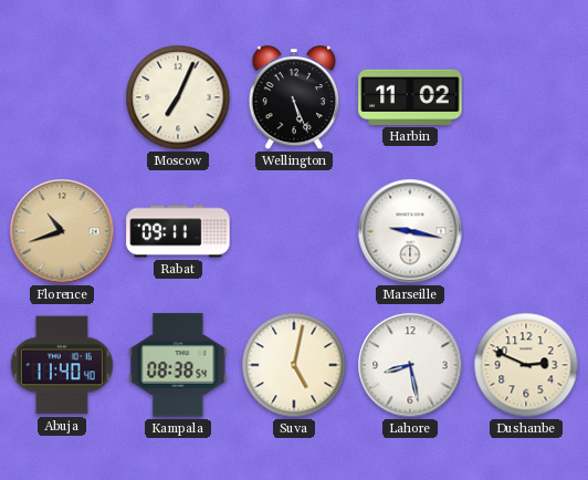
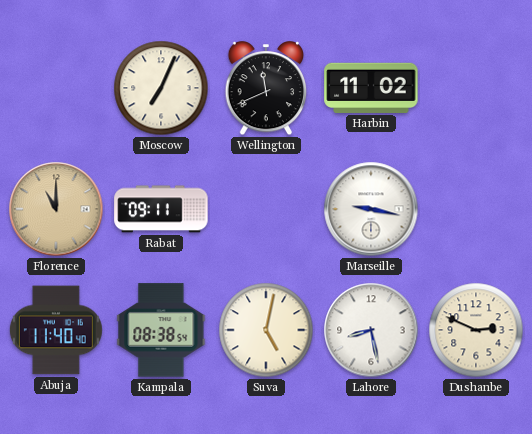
Wellington: 5:26 -> 11:41
Florence: 10:42 -> 11:00
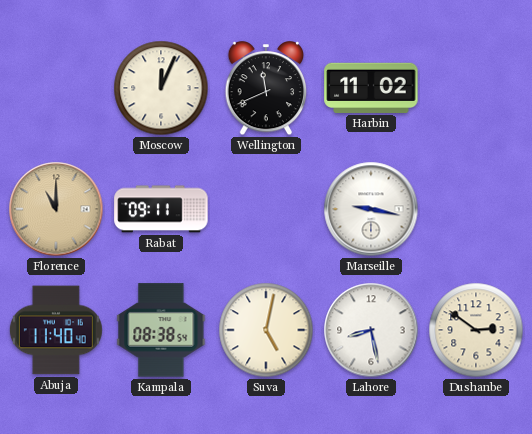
Moscow: 7:04 -> 12:04
Dushanbe: 2:49 -> 2:51
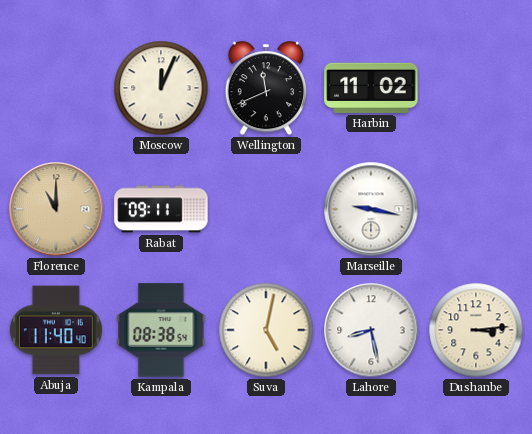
Dushanbe: 2:51 -> 3:14
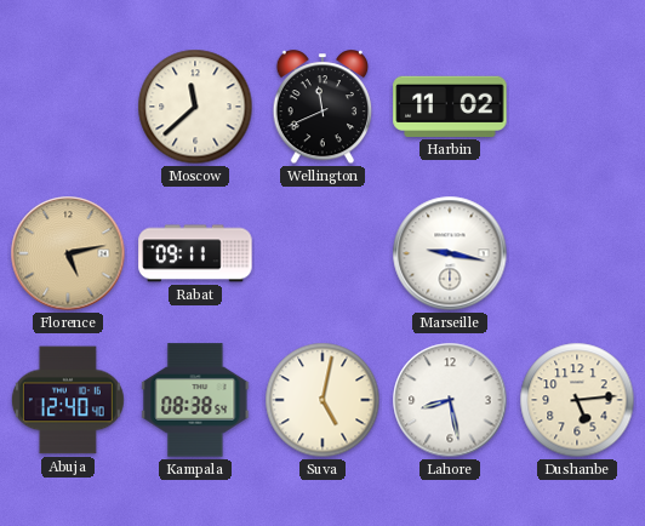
Moscow: 12:04 -> 11:38
Florence: 11:00 -> 5:13
Abuja: 11:40 -> 12:40
Dushanbe: 3:14 -> 5:14
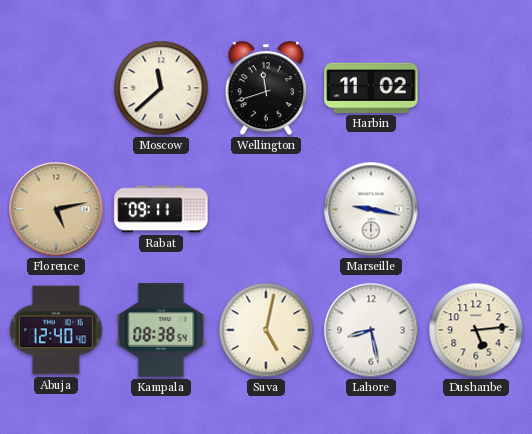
Wellington: 11:41 -> 11:42
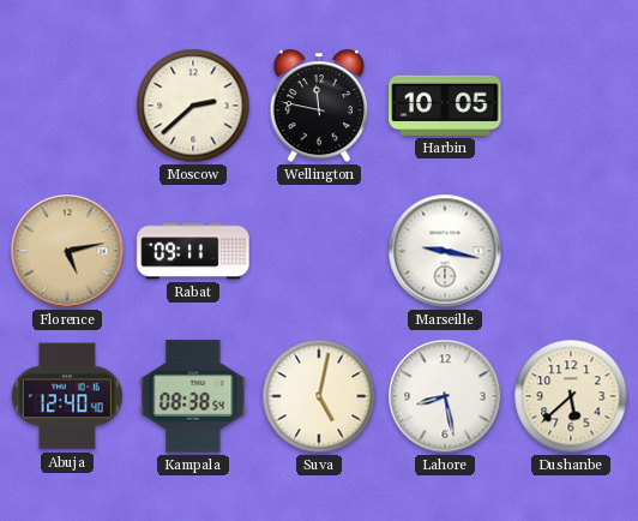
Moscow: 11:38 -> 2:38
Wellington: 11:42 -> 11:47
Harbin: 11:02 -> 10:05
Dushanbe: 5:14 -> 5:38
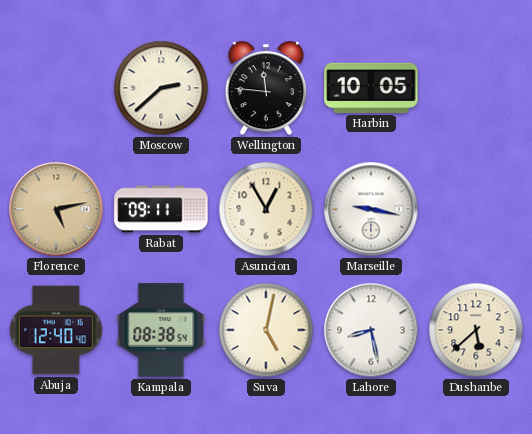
Wellington: 11:47 -> 11:46
Asuncion: none -> 12:55
